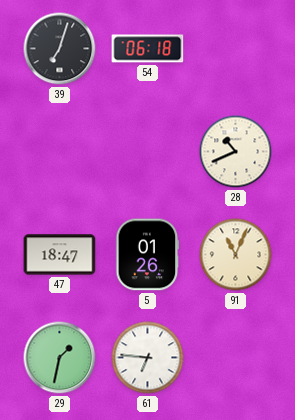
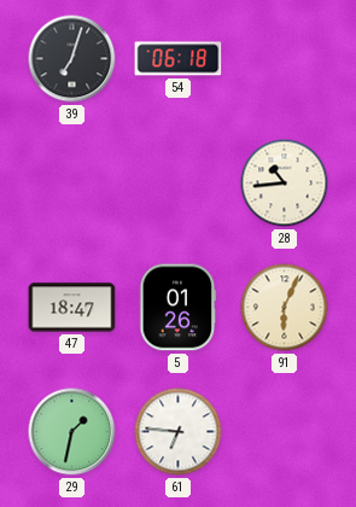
28: 10:41 -> 10:44
91: 11:04 -> 6:04
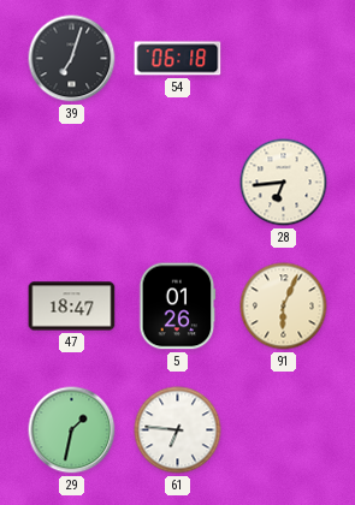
28: 10:44 -> 6:44
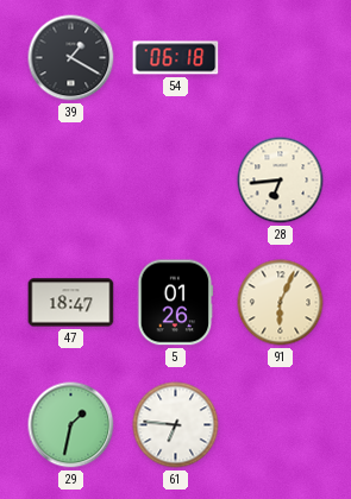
39: 7:03 -> 1:20
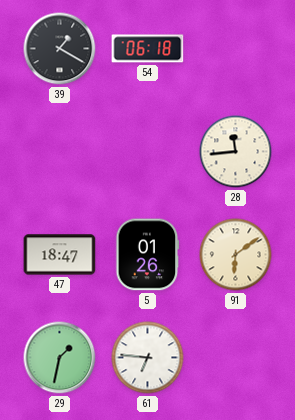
28: 6:44 -> 11:44
91: 6:04 -> 6:09
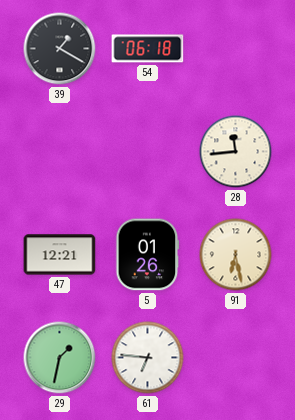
47: 18:47 -> 12:21
91: 6:09 -> 6:28
